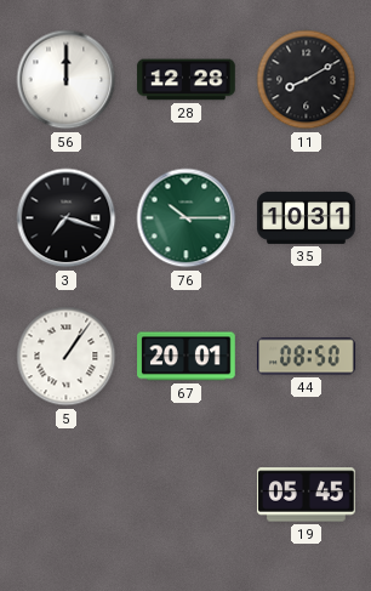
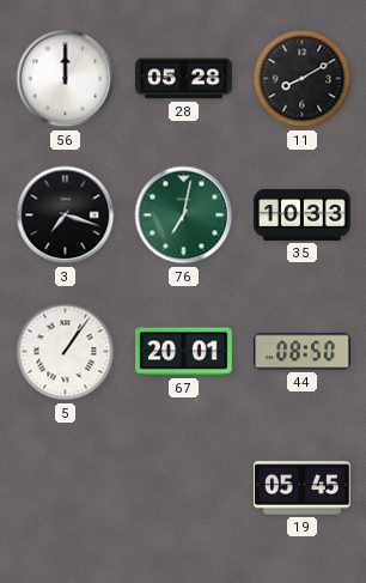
28: 12:28 -> 05:28
76: 10:15 -> 7:02
35: 10:31 -> 10:33
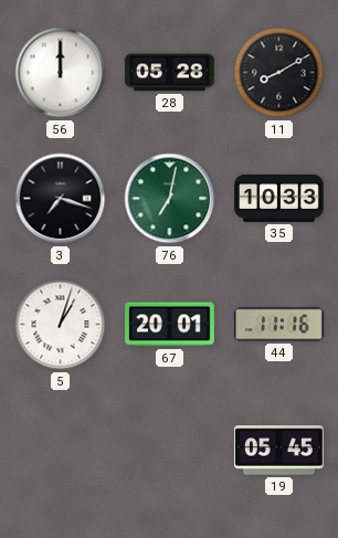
5: 1:06 -> 1:03
44: 08:50 -> 11:16
